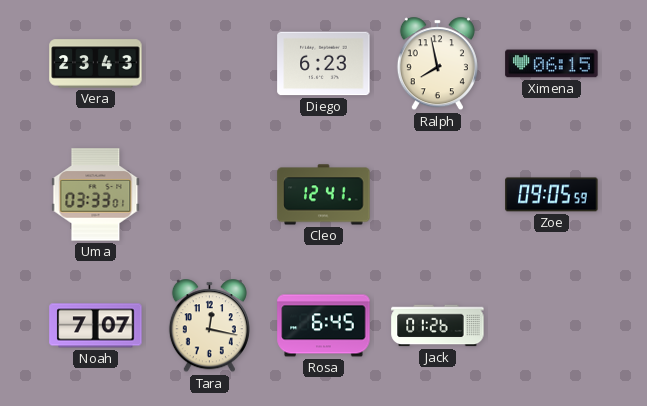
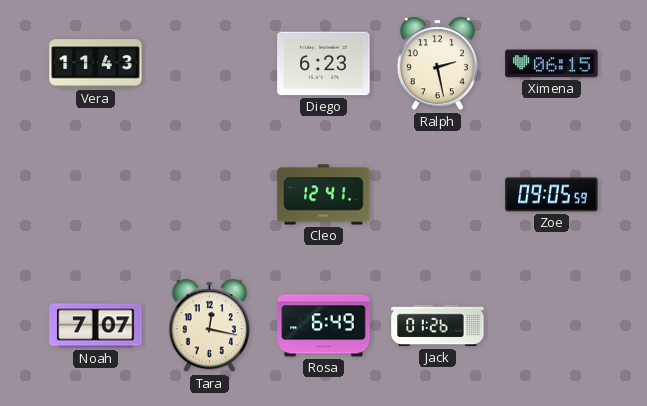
Vera: 23:43 -> 11:43
Ralph: 7:58 -> 2:28
Uma: 03:33 -> none
Rosa: 6:45 -> 6:49
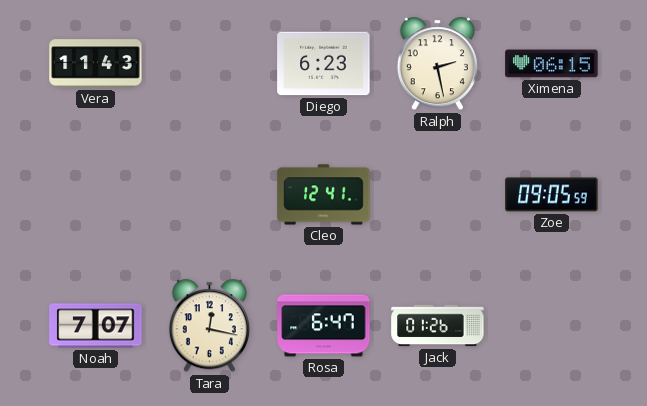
Rosa: 6:49 -> 6:47
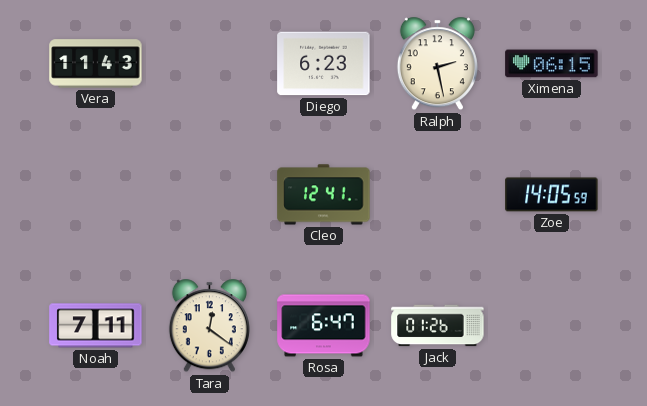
Zoe: 09:05 -> 14:05
Noah: 7:07 -> 7:11
Tara: 12:17 -> 12:21
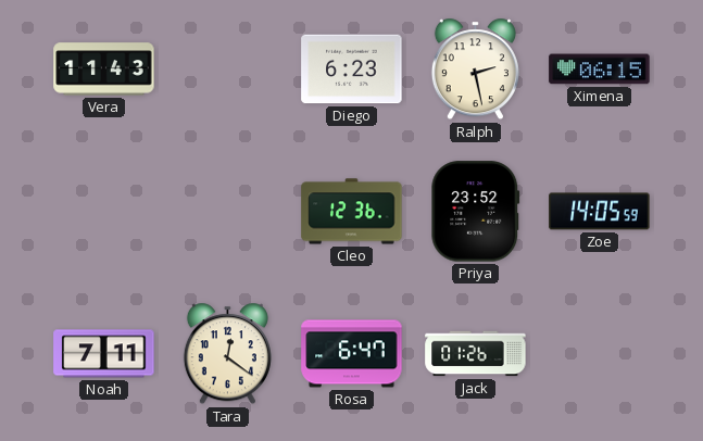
Cleo: 12:41 -> 12:36
Priya: none -> 23:52
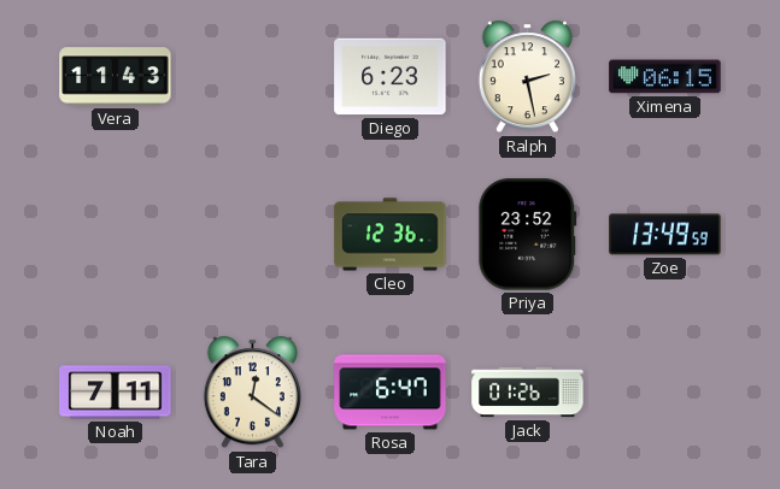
Zoe: 14:05 -> 13:49
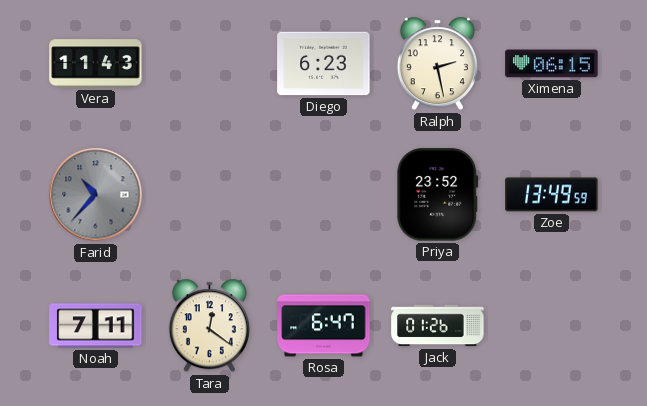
Farid: none -> 10:37
Cleo: 12:36 -> none
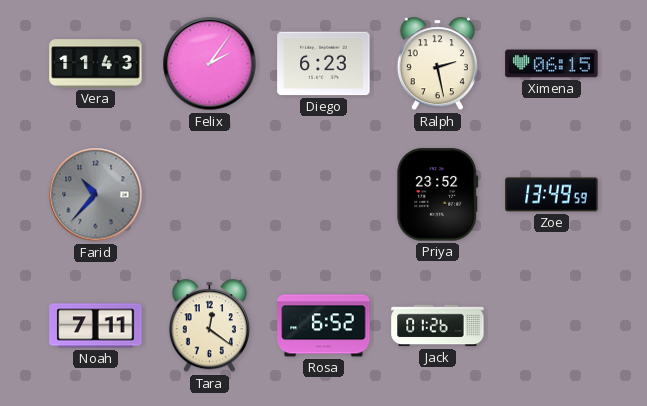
Felix: none -> 2:06
Rosa: 6:47 -> 6:52
